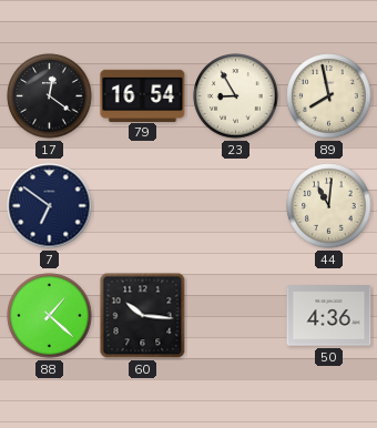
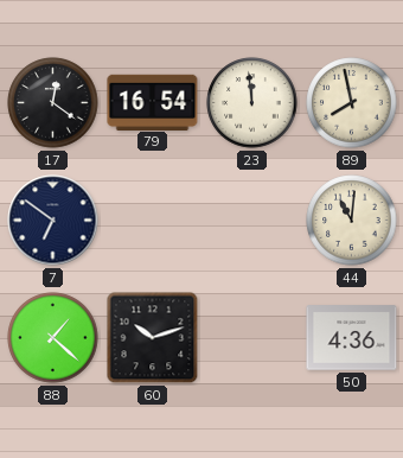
23: 8:55 -> 11:59
60: 10:16 -> 10:12
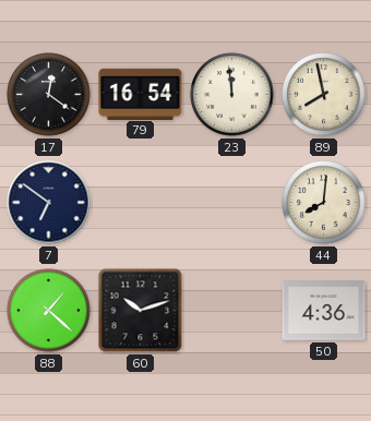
44: 11:01 -> 8:01
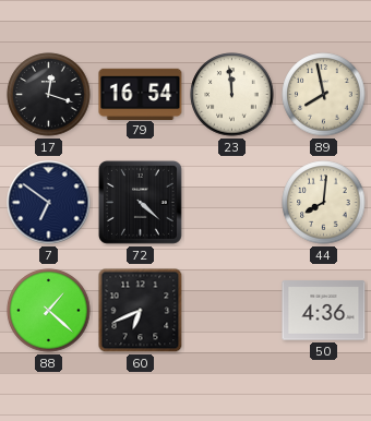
17: 12:21 -> 12:18
72: none -> 4:22
60: 10:12 -> 6:41
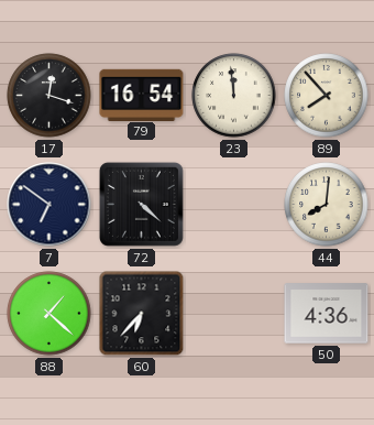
89: 7:58 -> 7:53
60: 6:41 -> 6:37
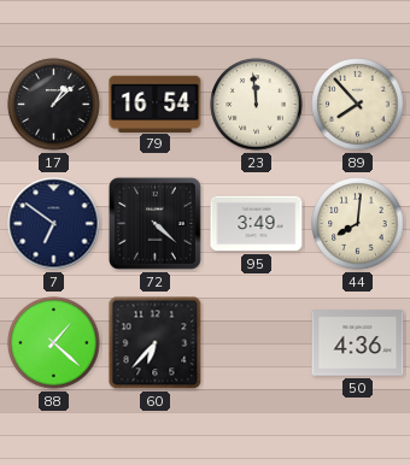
17: 12:18 -> 1:08
95: none -> 3:49
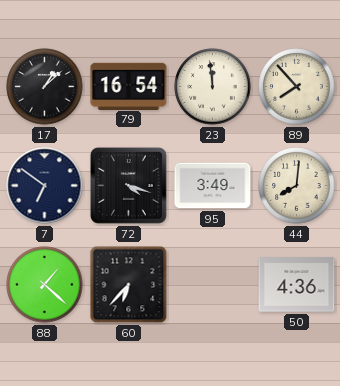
72: 4:22 -> 4:18
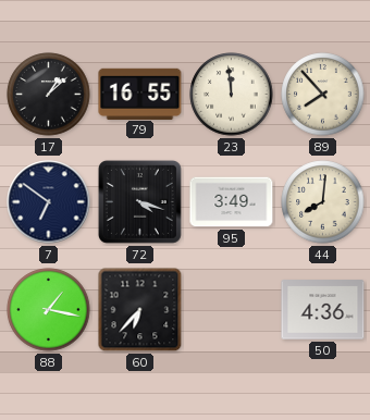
79: 16:54 -> 16:55
88: 1:22 -> 1:17
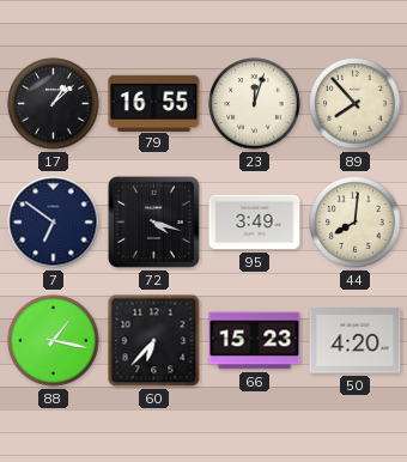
23: 11:59 -> 12:03
66: none -> 15:23
50: 4:36 -> 4:20
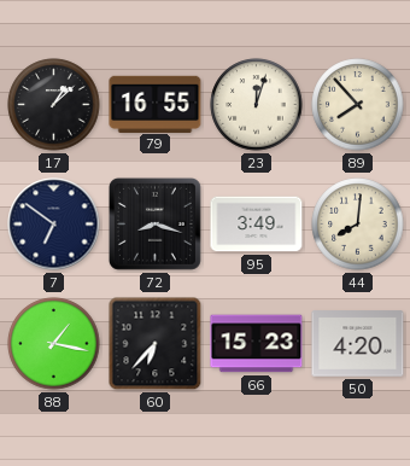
72: 4:18 -> 8:18
